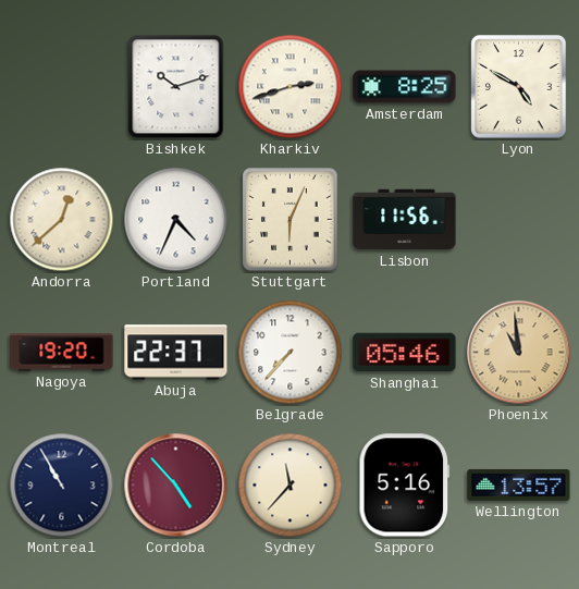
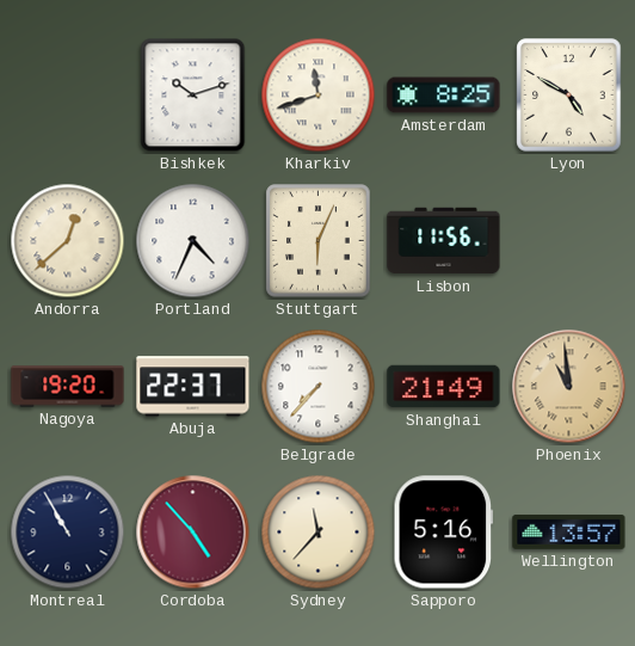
Kharkiv: 2:42 -> 11:42
Shanghai: 05:46 -> 21:49
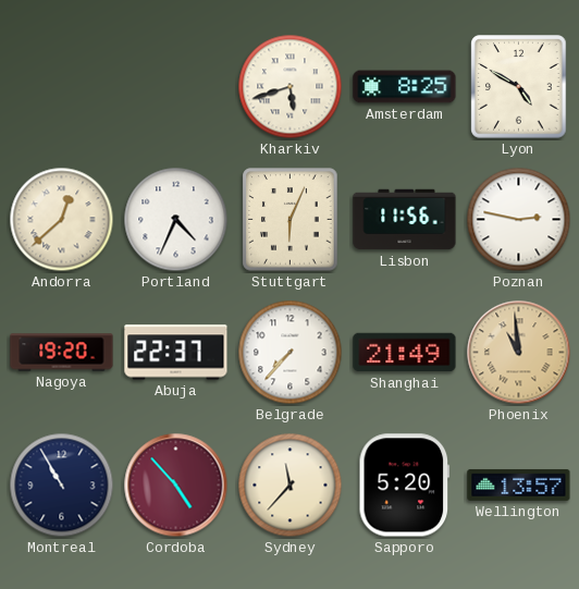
Bishkek: 10:12 -> none
Kharkiv: 11:42 -> 5:42
Poznan: none -> 2:47
Sapporo: 5:16 -> 5:20
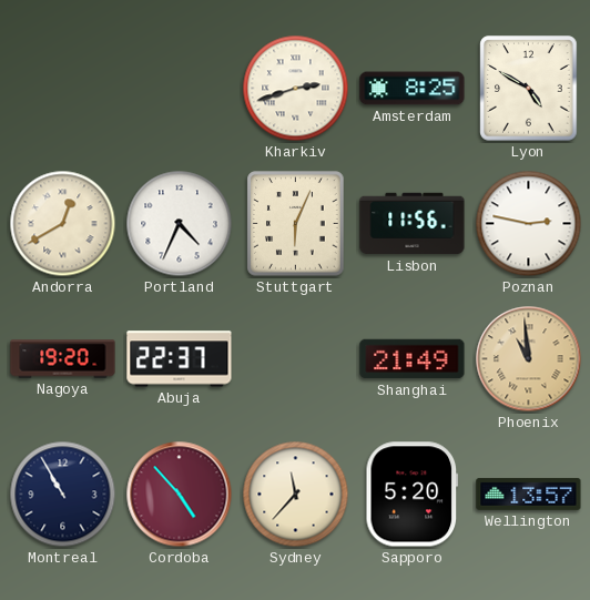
Kharkiv: 5:42 -> 2:42
Andorra: 12:38 -> 12:40
Belgrade: 7:37 -> none
